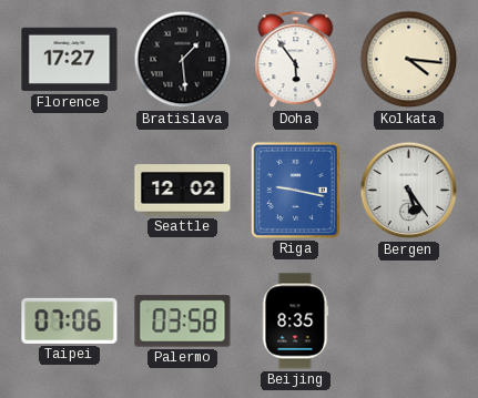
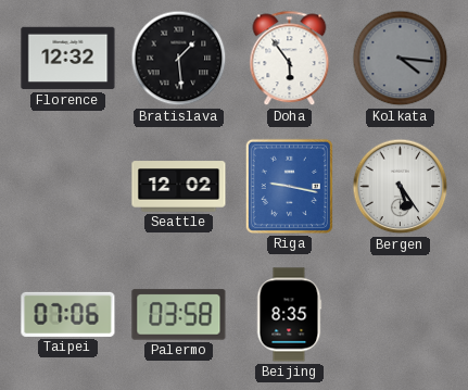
Florence: 17:27 -> 12:32
Kolkata dial: cream -> grey
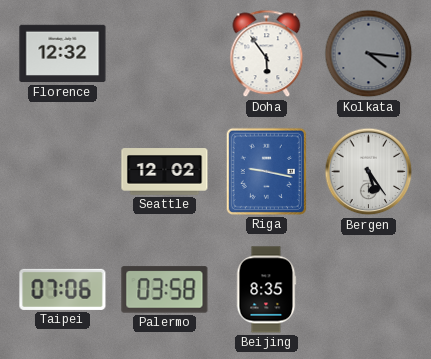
Bratislava: 1:29 -> none
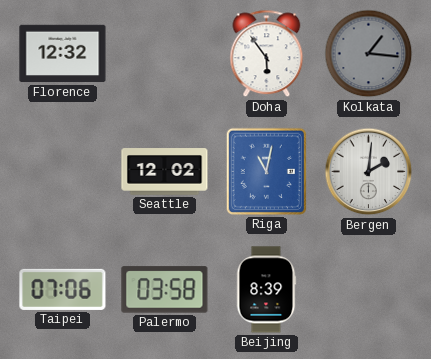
Kolkata: 4:16 -> 1:16
Riga: 9:17 -> 11:02
Bergen: 5:24 -> 2:01
Beijing: 8:35 -> 8:39
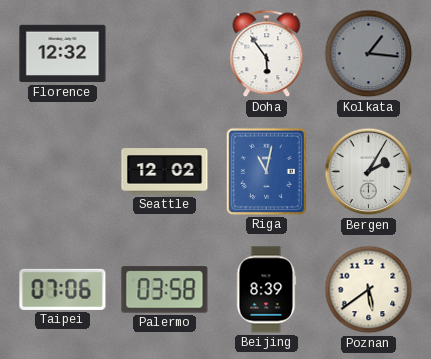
Bergen: 2:01 -> 2:05
Poznan: none -> 5:39
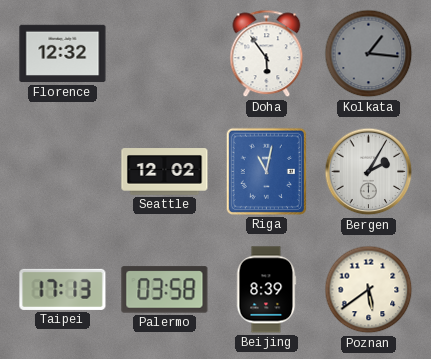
Taipei: 07:06 -> 17:13
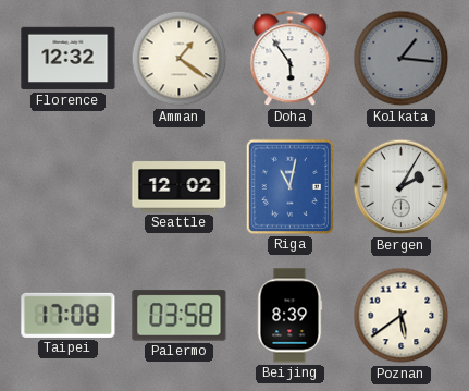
Amman: none -> 1:21
Taipei: 17:13 -> 17:08
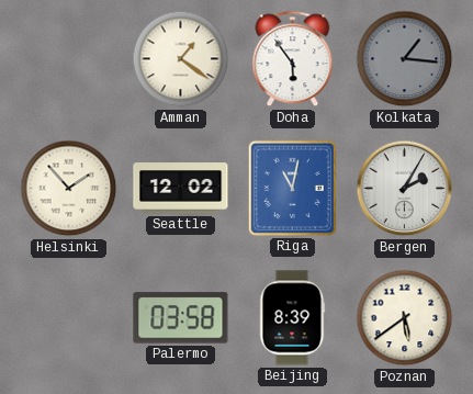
Florence: 12:32 -> none
Helsinki: none -> 1:53
Taipei: 17:08 -> none
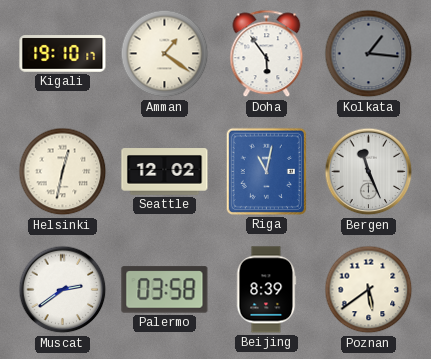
Kigali: none -> 19:10
Helsinki: 1:53 -> 12:32
Bergen: 2:05 -> 11:26
Muscat: none -> 2:39
